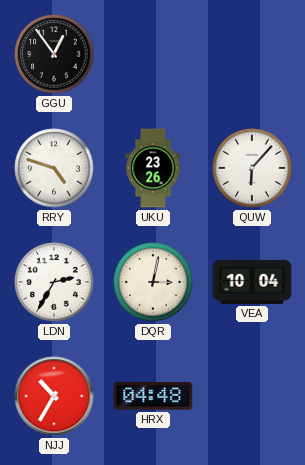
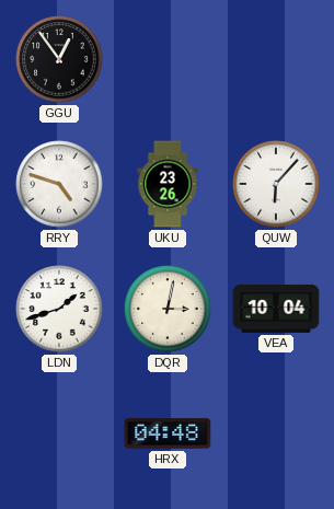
LDN: 2:35 -> 1:42
NJJ: 10:35 -> none
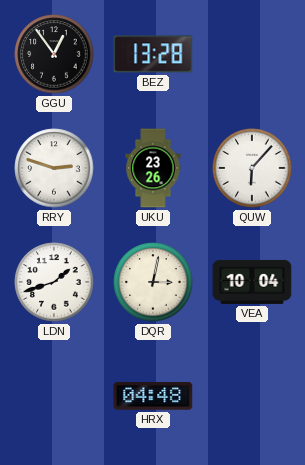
BEZ: none -> 13:28
RRY: 4:48 -> 2:48
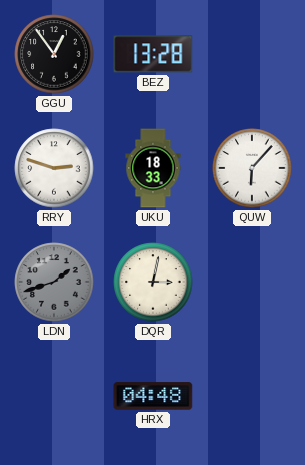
UKU: 23:26 -> 18:33
LDN dial: white -> grey
VEA: 10:04 -> none
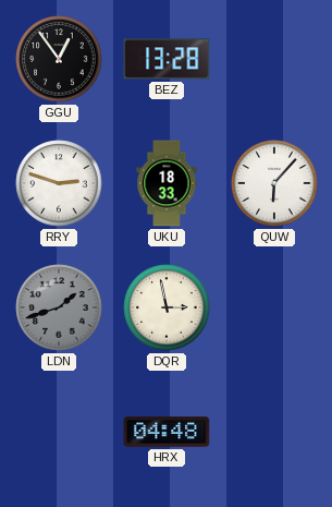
DQR: 3:02 -> 2:58
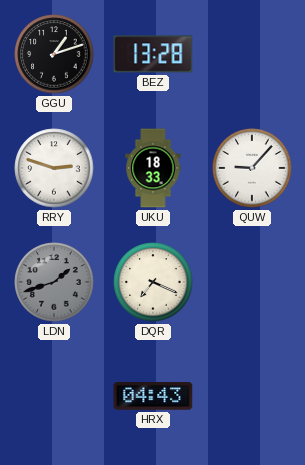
GGU: 12:54 -> 1:12
QUW: 6:07 -> 9:07
DQR: 2:58 -> 7:19
HRX: 04:48 -> 04:43
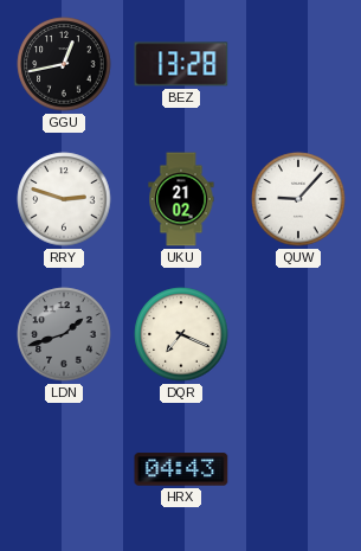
GGU: 1:12 -> 12:43
UKU: 18:33 -> 21:02
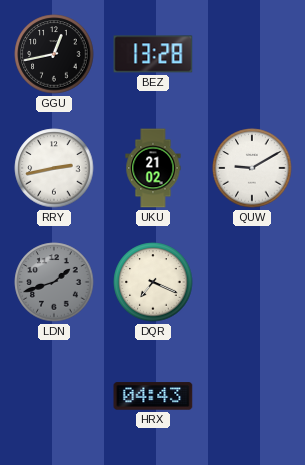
RRY: 2:48 -> 2:43
QUW: 9:07 -> 9:10
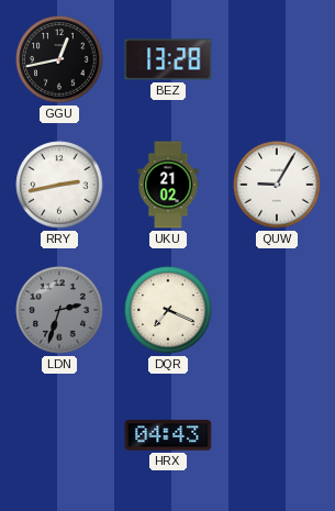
QUW: 9:10 -> 9:05
LDN: 1:42 -> 2:33
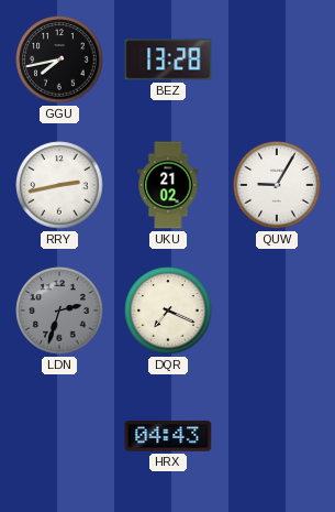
GGU: 12:43 -> 7:43
